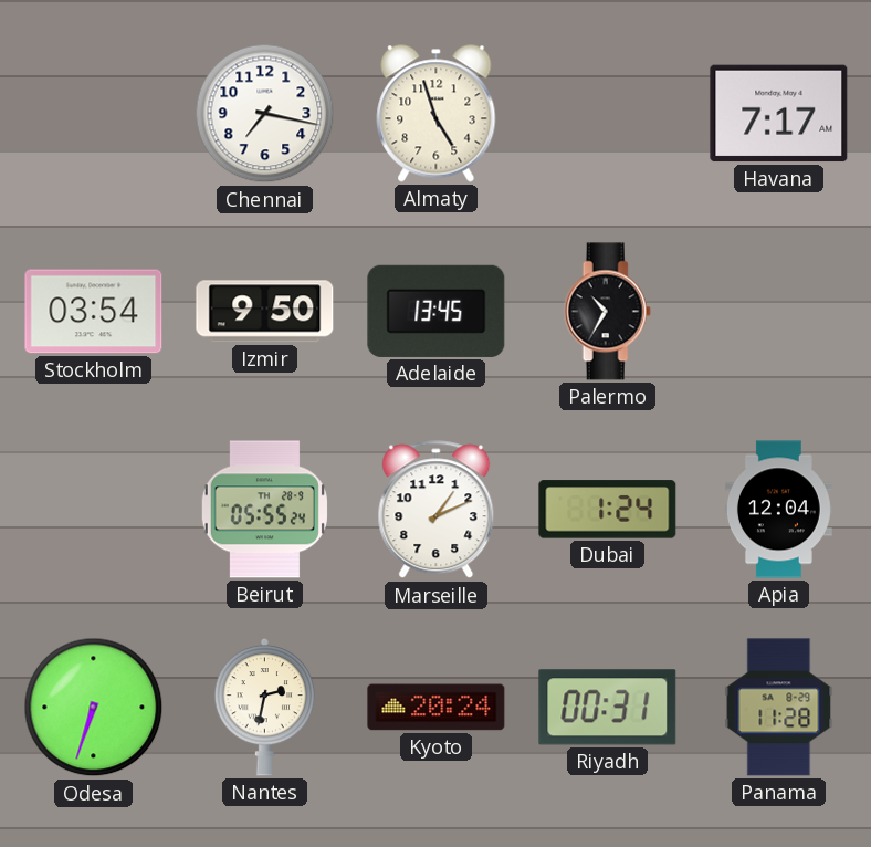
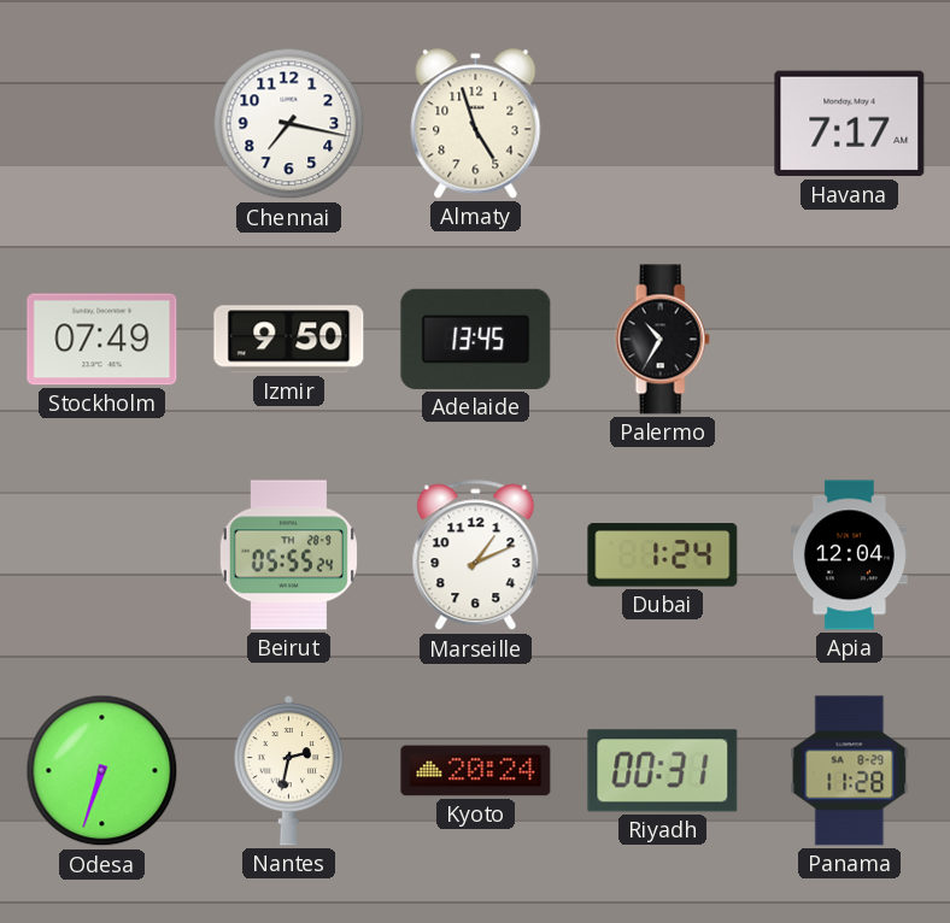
Stockholm: 03:54 -> 07:49
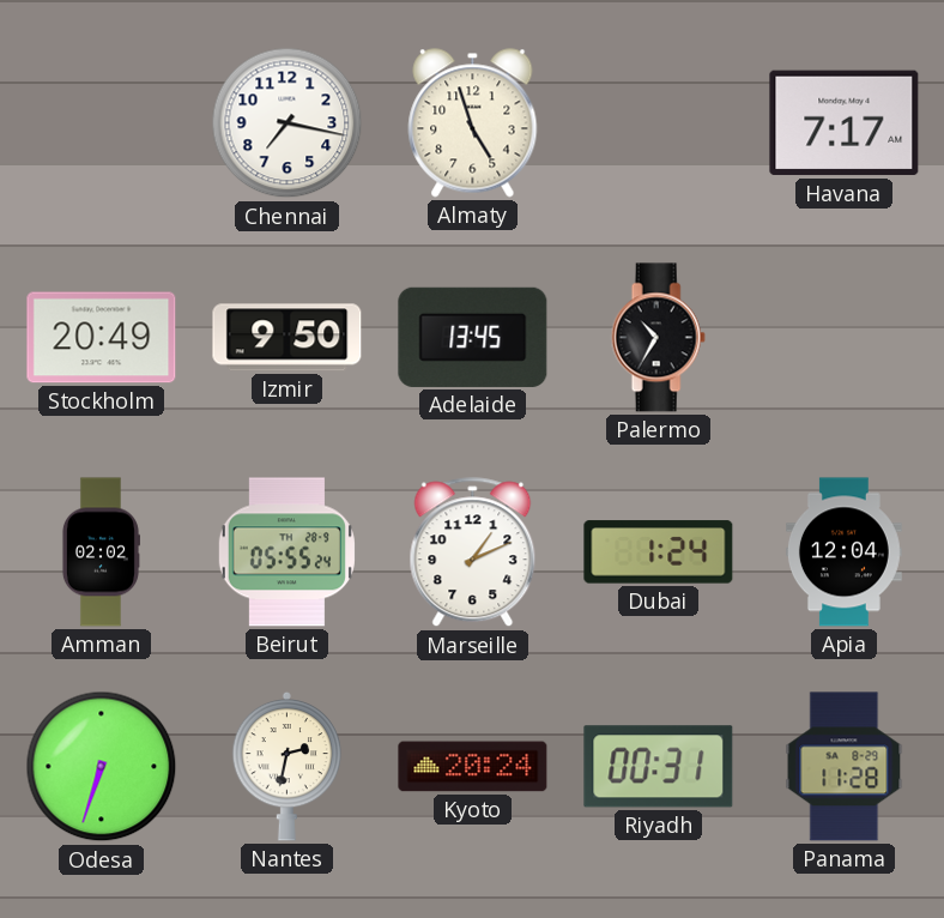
Stockholm: 07:49 -> 20:49
Amman: none -> 02:02
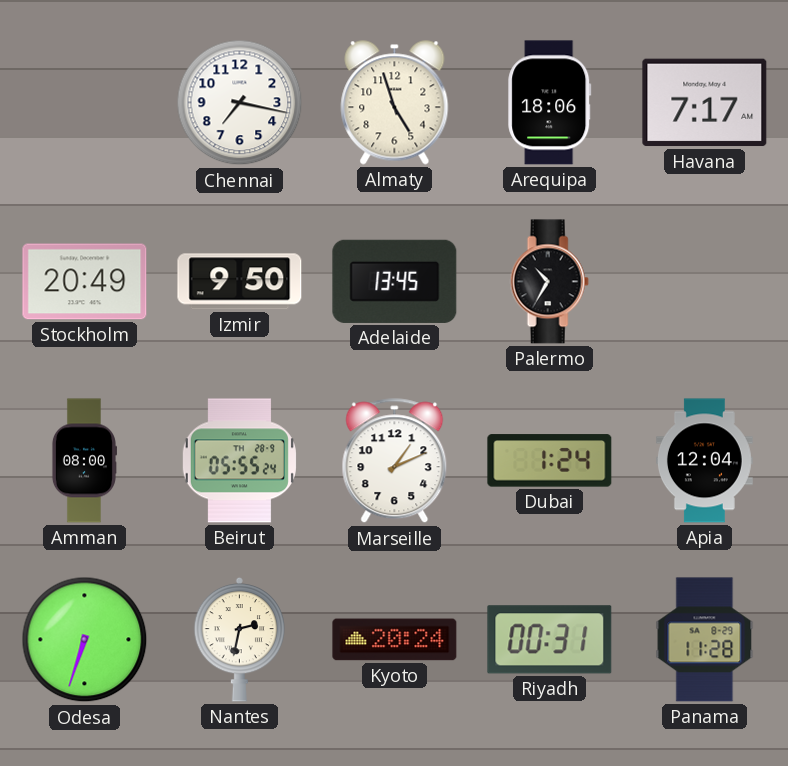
Arequipa: none -> 18:06
Amman: 02:02 -> 08:00
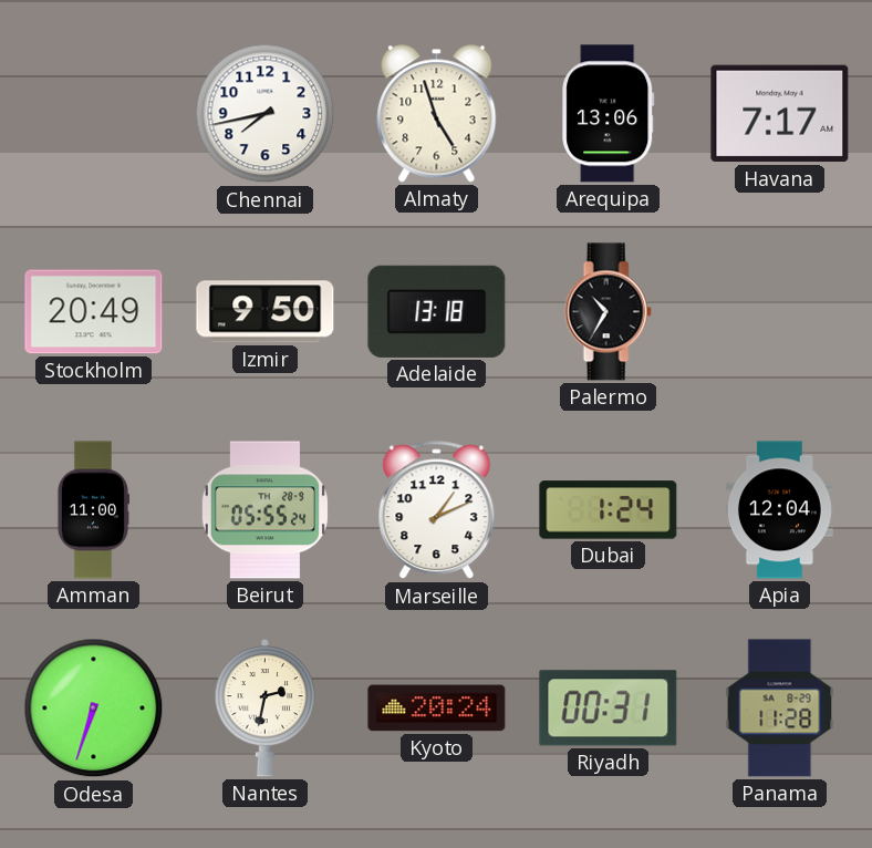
Chennai: 7:17 -> 7:43
Arequipa: 18:06 -> 13:06
Adelaide: 13:45 -> 13:18
Amman: 08:00 -> 11:00
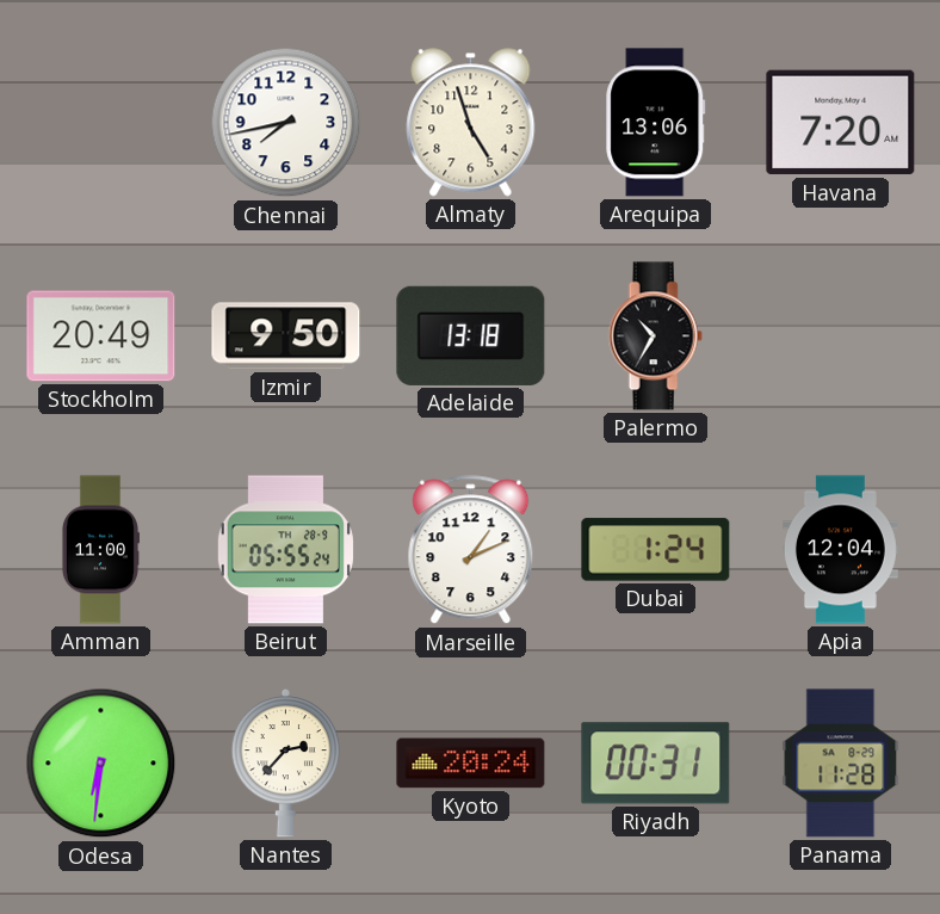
Havana: 7:17 -> 7:20
Odesa: 6:33 -> 6:31
Nantes: 2:32 -> 2:37
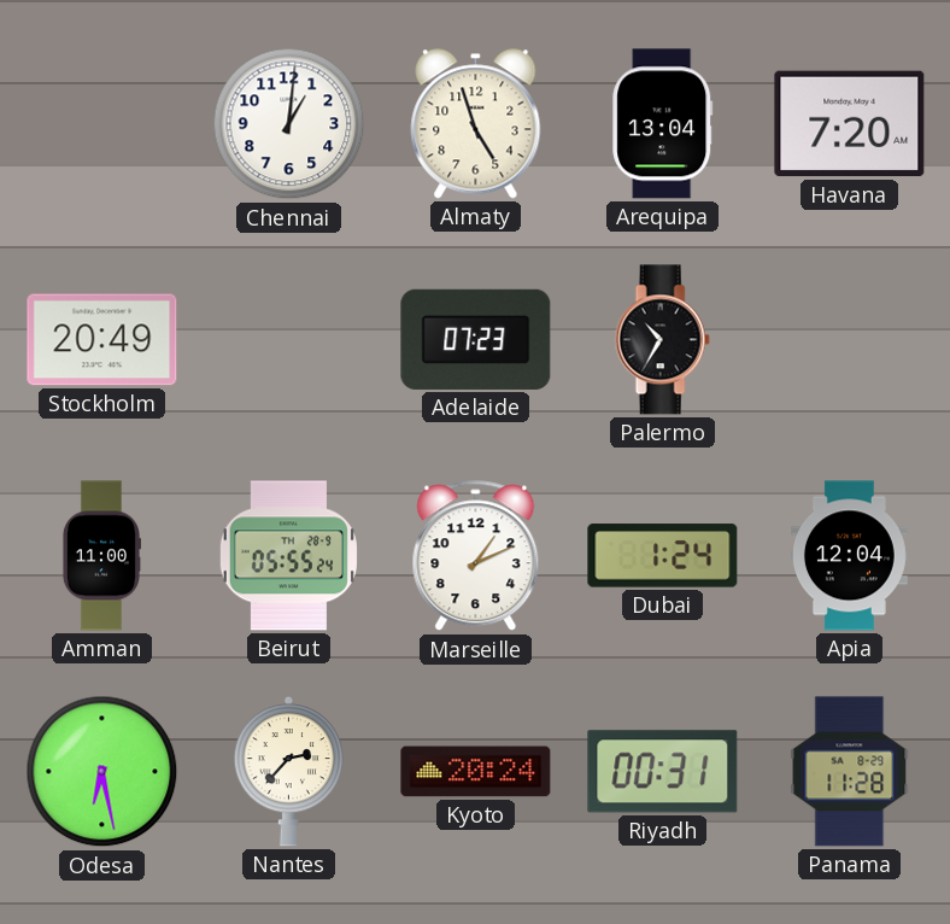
Chennai: 7:43 -> 1:01
Arequipa: 13:06 -> 13:04
Izmir: 9:50 -> none
Adelaide: 13:18 -> 07:23
Odesa: 6:31 -> 6:28
